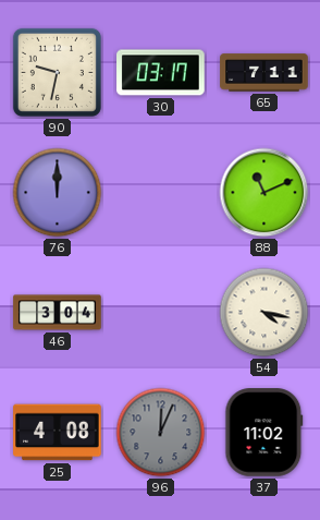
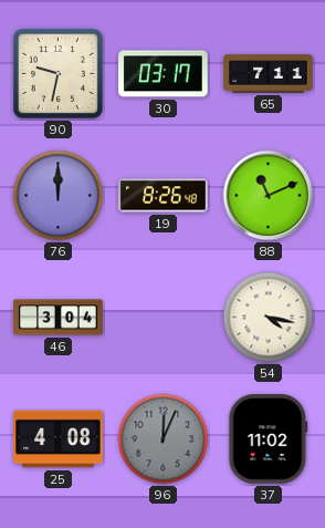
19: none -> 8:26
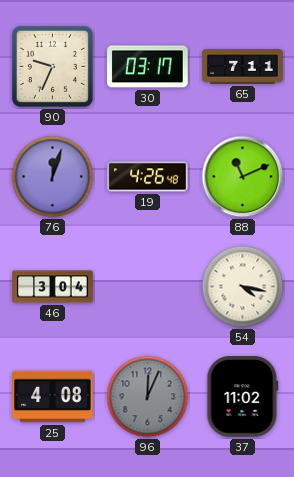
90: 9:32 -> 9:34
76: 12:00 -> 12:03
19: 8:26 -> 4:26
